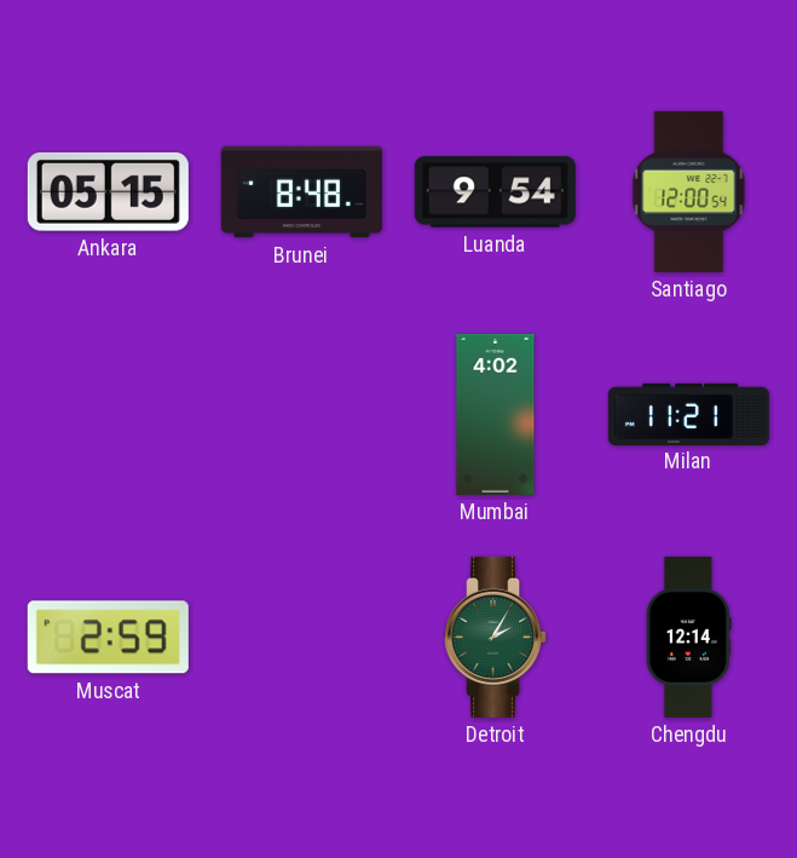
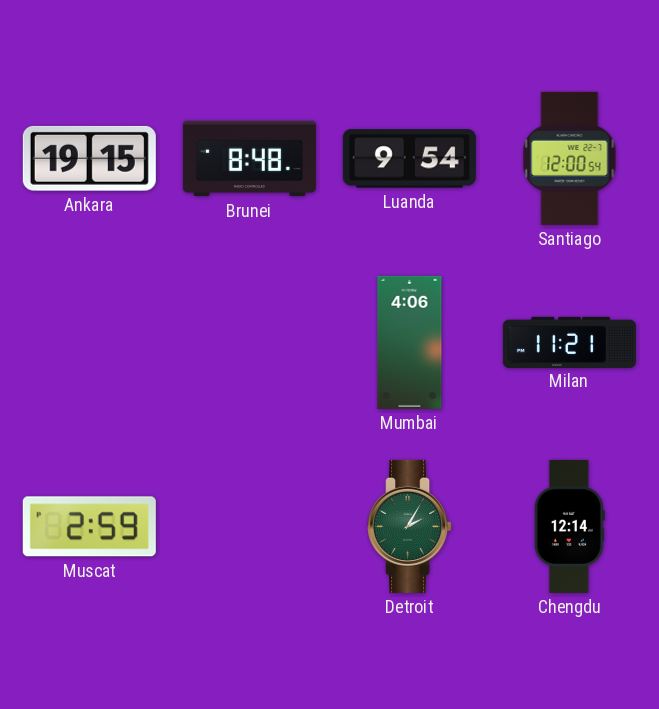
Ankara: 05:15 -> 19:15
Mumbai: 4:02 -> 4:06
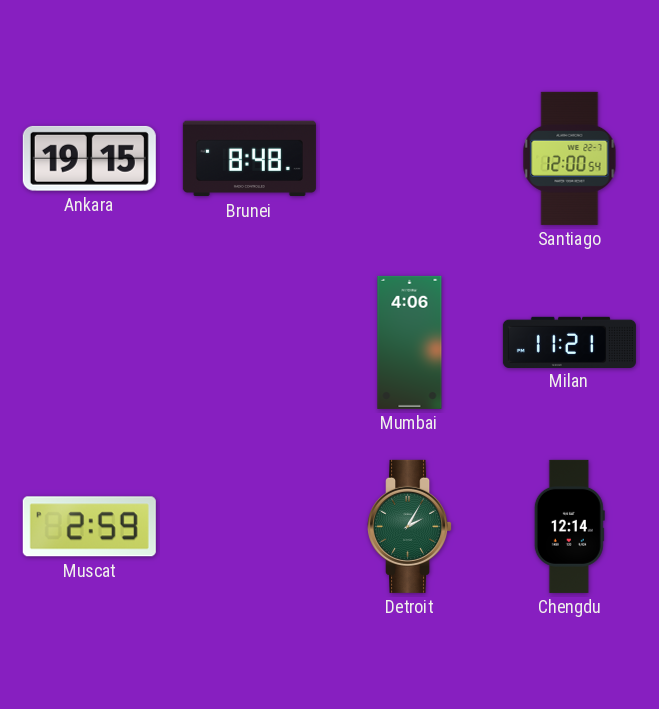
Luanda: 9:54 -> none
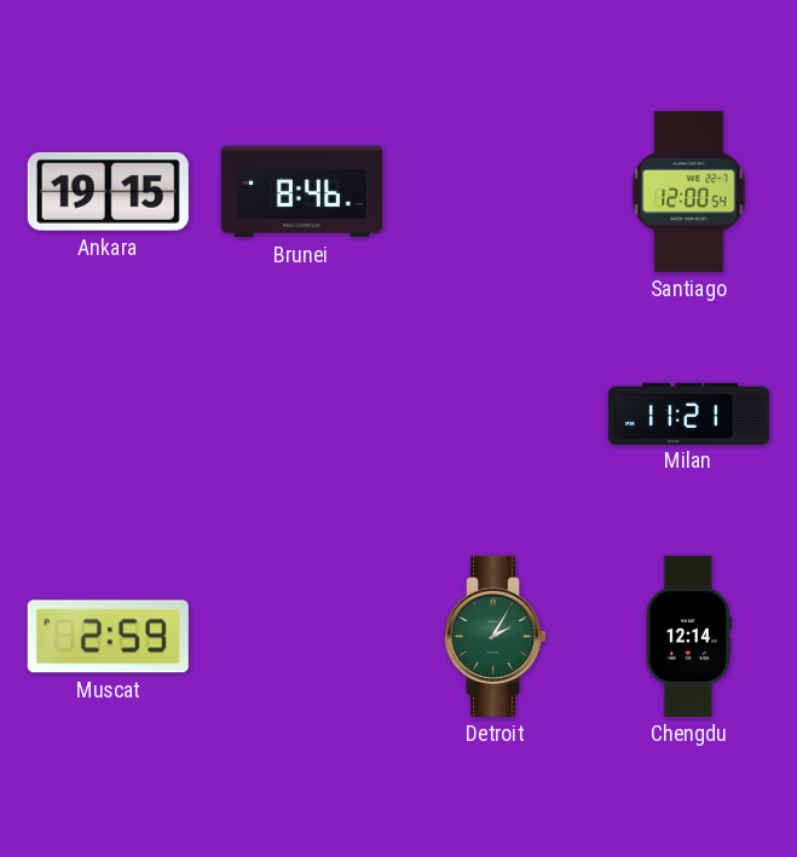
Brunei: 8:48 -> 8:46
Mumbai: 4:06 -> none
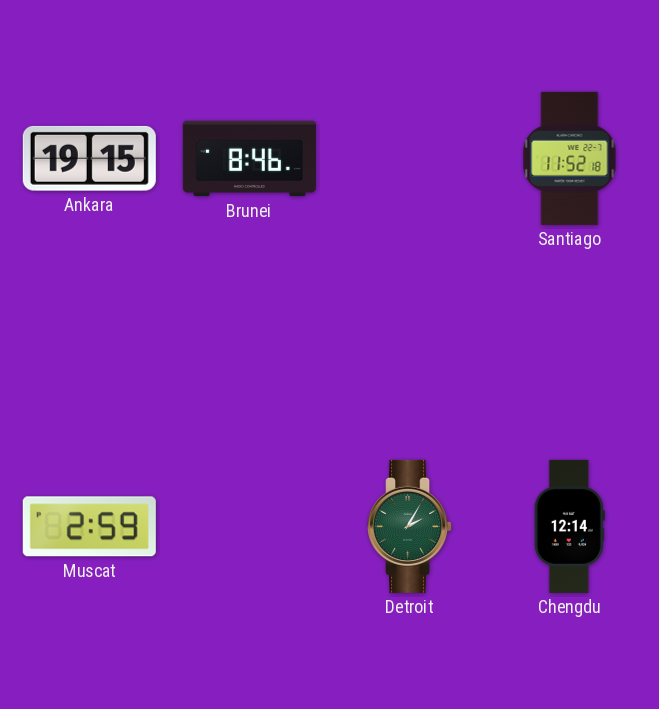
Santiago: 12:00 -> 11:52
Milan: 11:21 -> none
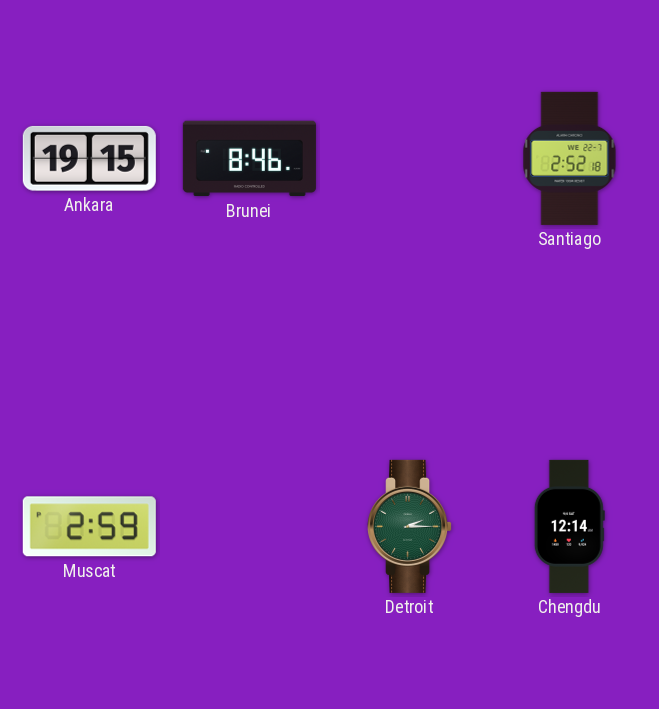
Santiago: 11:52 -> 2:52
Detroit: 2:05 -> 2:15
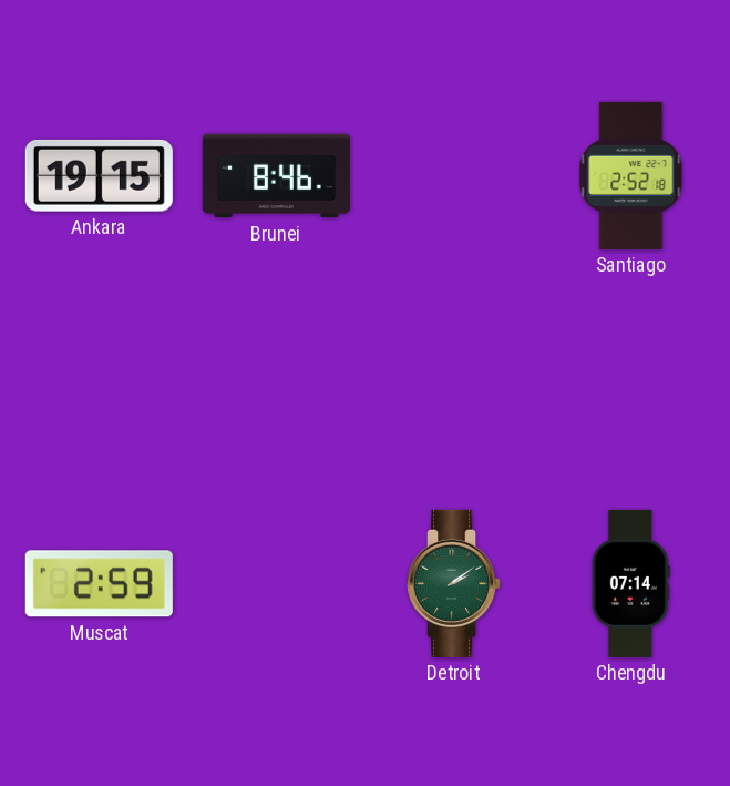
Detroit: 2:15 -> 2:09
Chengdu: 12:14 -> 07:14
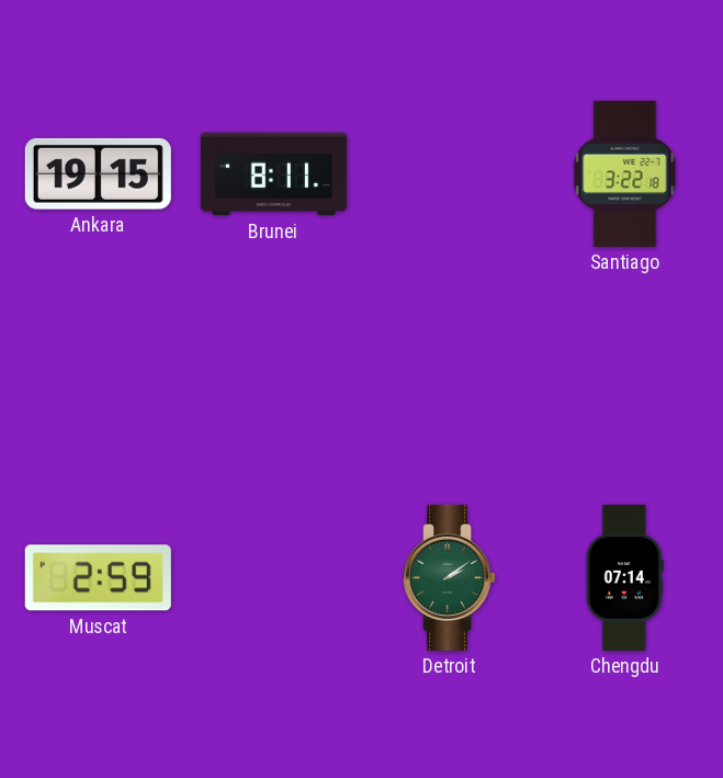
Brunei: 8:46 -> 8:11
Santiago: 2:52 -> 3:22
